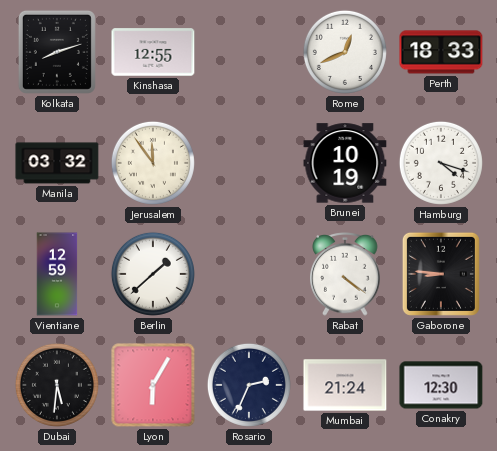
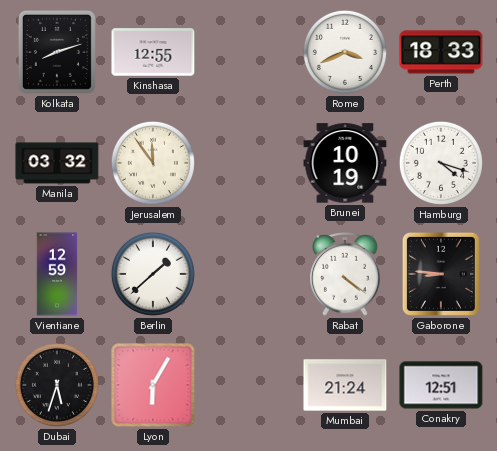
Rome: 12:41 -> 3:41
Dubai: 5:31 -> 5:33
Rosario: 2:34 -> none
Conakry: 12:30 -> 12:51
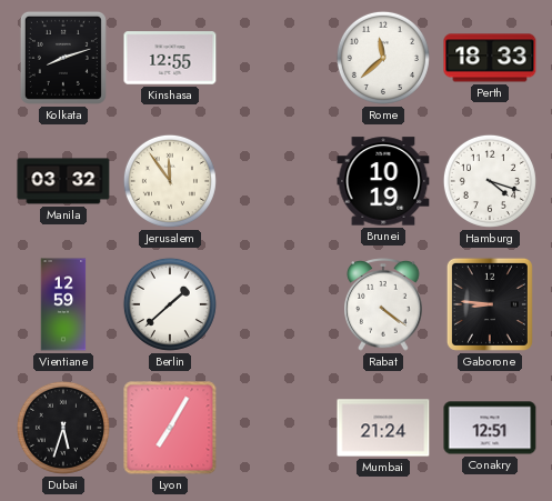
Rome: 3:41 -> 11:38
Lyon: 6:05 -> 7:05
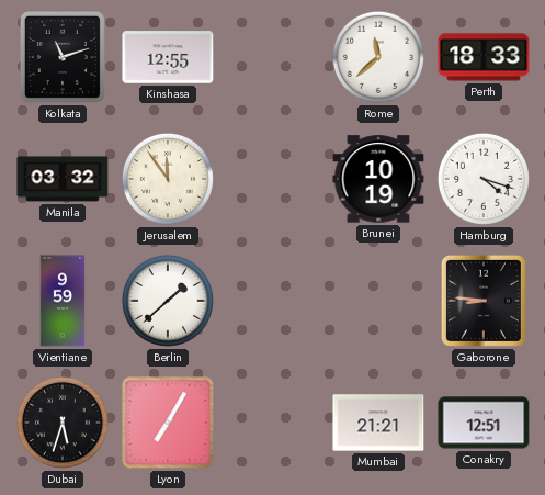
Kolkata: 8:12 -> 11:12
Vientiane: 12:59 -> 9:59
Rabat: 4:21 -> none
Mumbai: 21:24 -> 21:21
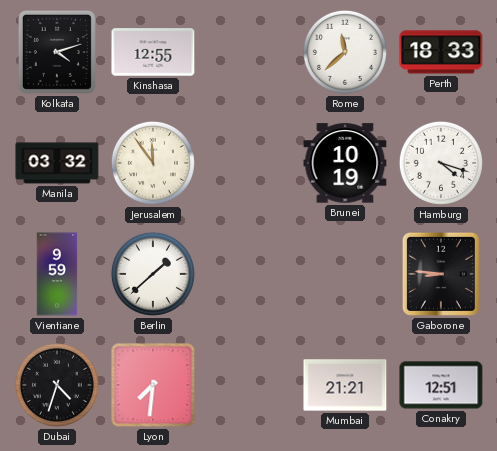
Kolkata: 11:12 -> 4:12
Dubai: 5:33 -> 4:33
Lyon: 7:05 -> 7:31
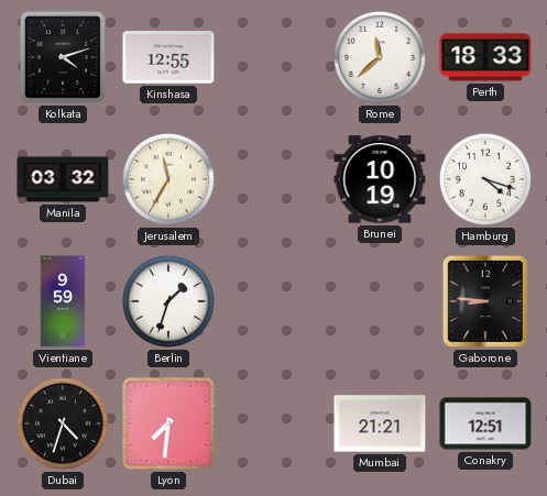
Jerusalem: 11:54 -> 11:35
Berlin: 1:38 -> 1:33
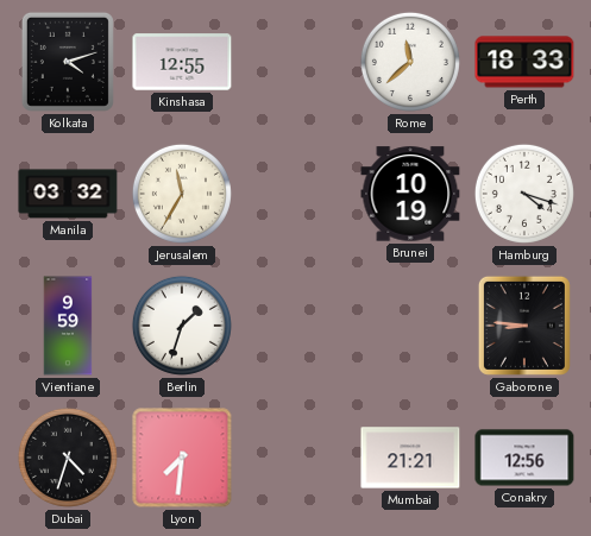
Conakry: 12:51 -> 12:56
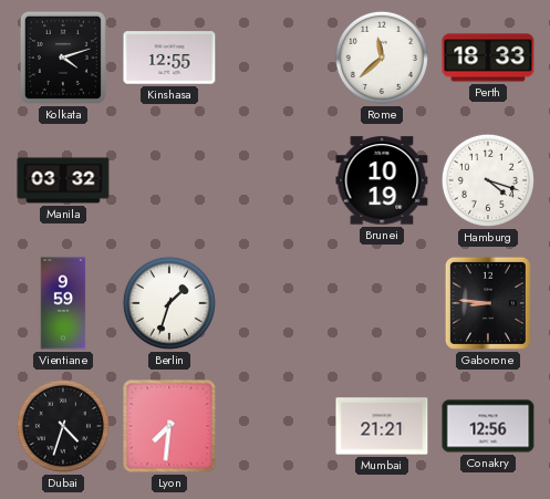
Jerusalem: 11:35 -> none
